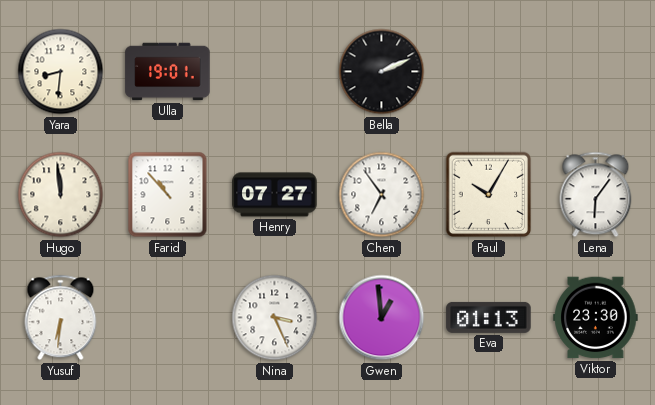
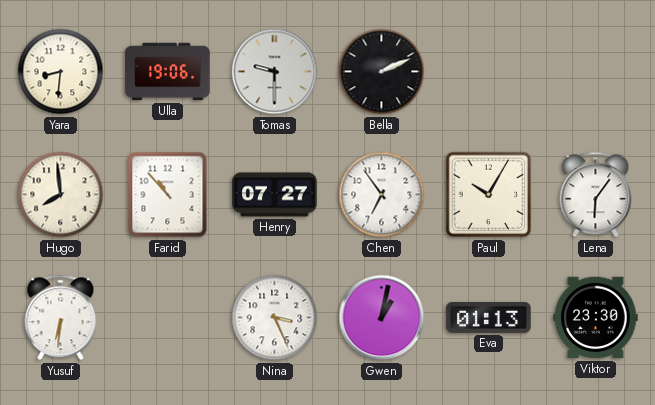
Ulla: 19:01 -> 19:06
Tomas: none -> 9:30
Hugo: 11:59 -> 7:59
Gwen: 12:59 -> 1:02
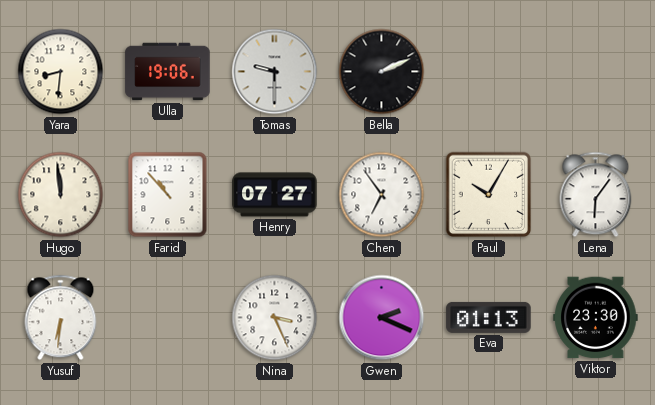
Hugo: 7:59 -> 11:59
Gwen: 1:02 -> 2:19
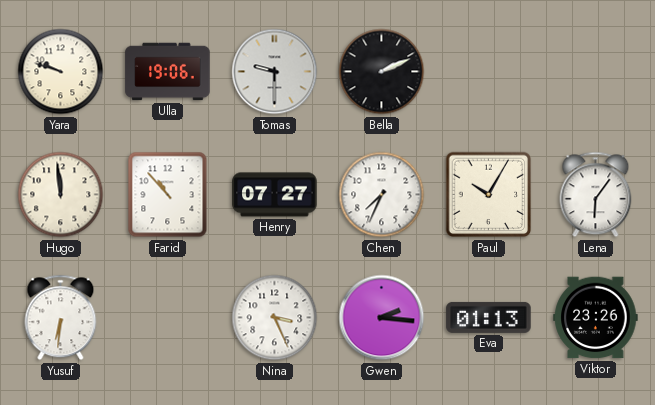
Yara: 8:31 -> 9:48
Chen: 6:54 -> 7:34
Gwen: 2:19 -> 2:16
Viktor: 23:30 -> 23:26
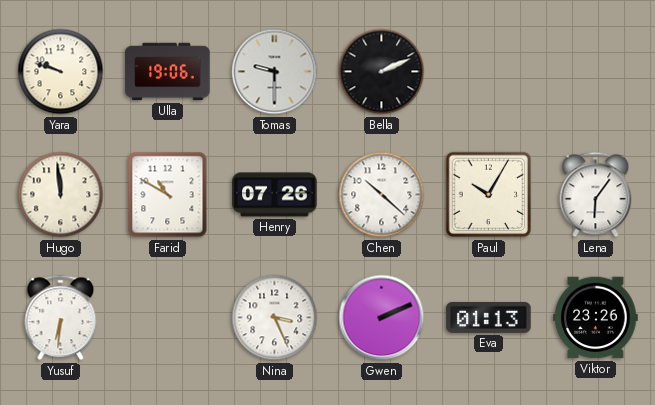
Farid: 10:53 -> 10:50
Henry: 07:27 -> 07:26
Chen: 7:34 -> 10:22
Gwen: 2:16 -> 2:11
